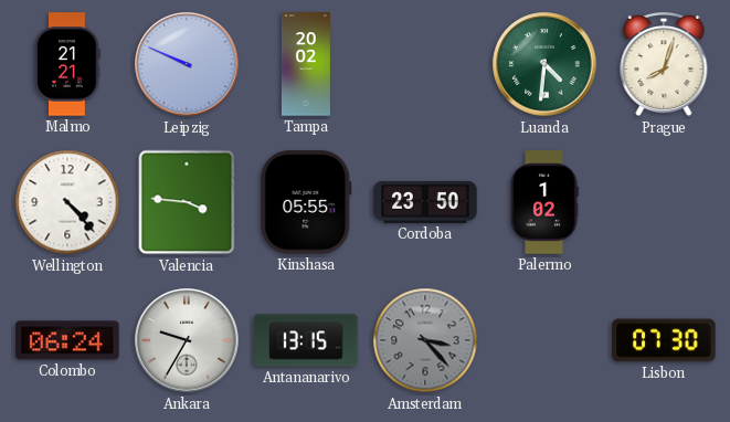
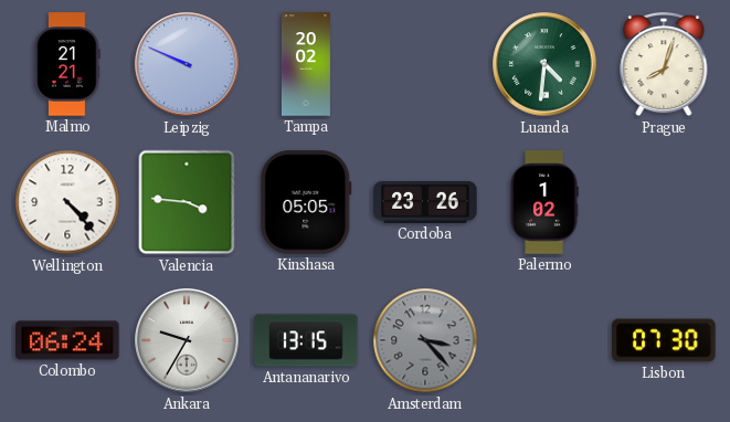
Kinshasa: 05:55 -> 05:05
Cordoba: 23:50 -> 23:26
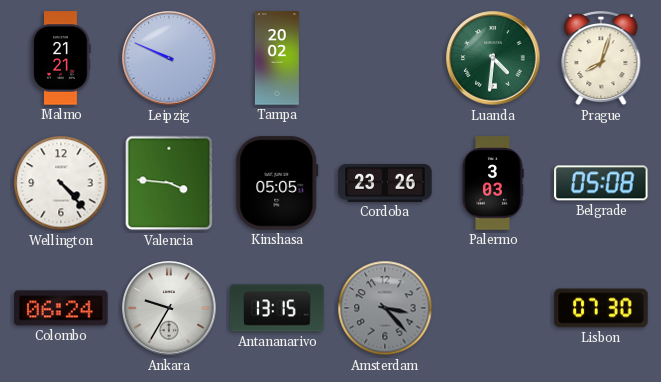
Palermo: 1:02 -> 3:03
Belgrade: none -> 05:08
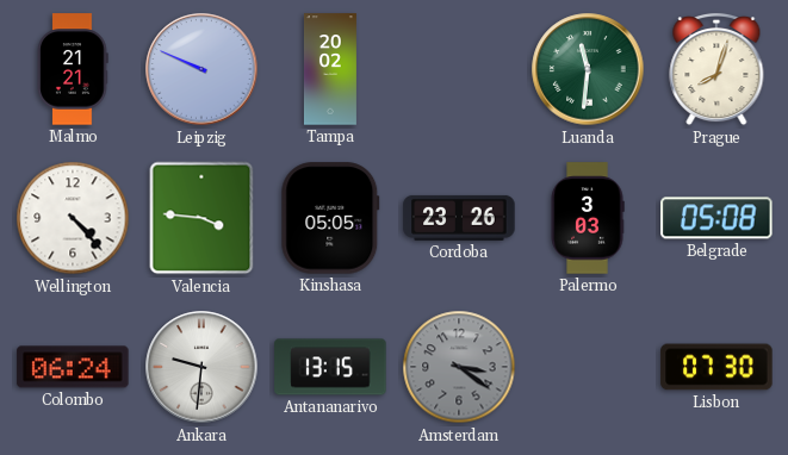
Luanda: 4:31 -> 11:31
Ankara: 9:35 -> 9:31
Amsterdam: 3:23 -> 3:21
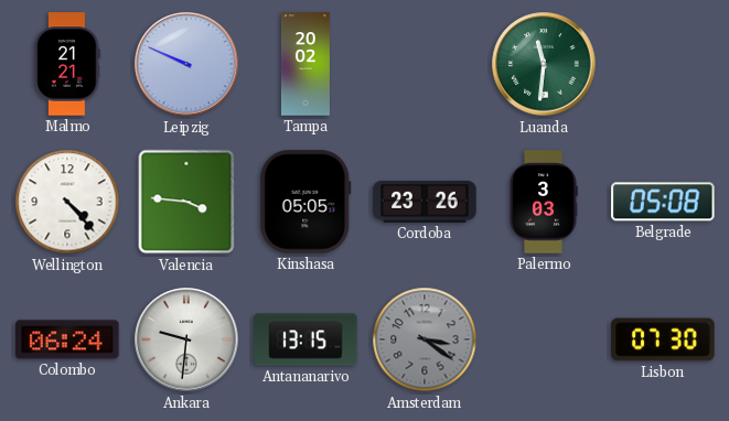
Prague: 8:03 -> none
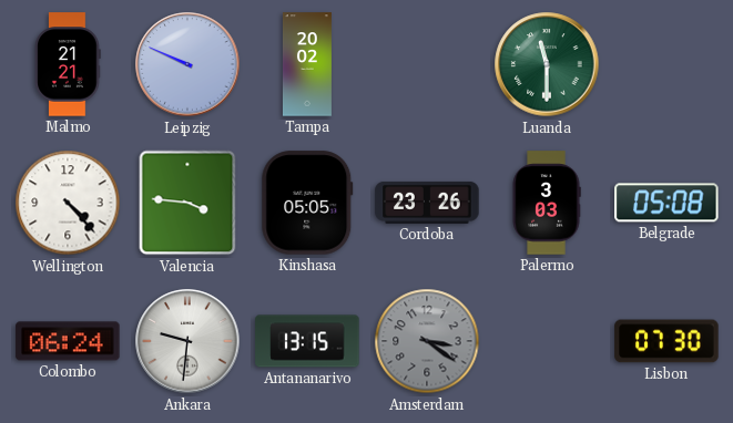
Luanda: 11:31 -> 11:30
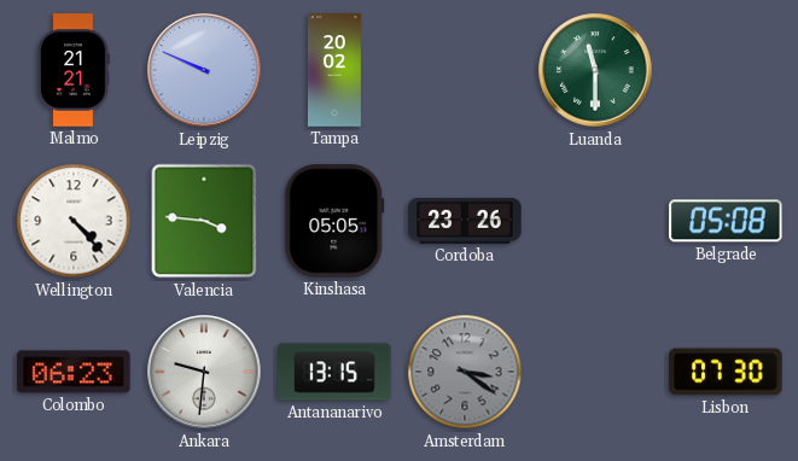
Palermo: 3:03 -> none
Colombo: 06:24 -> 06:23
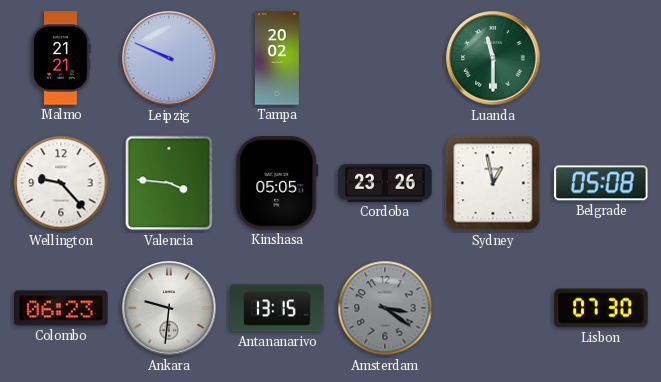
Wellington: 4:23 -> 9:23
Sydney: none -> 12:58
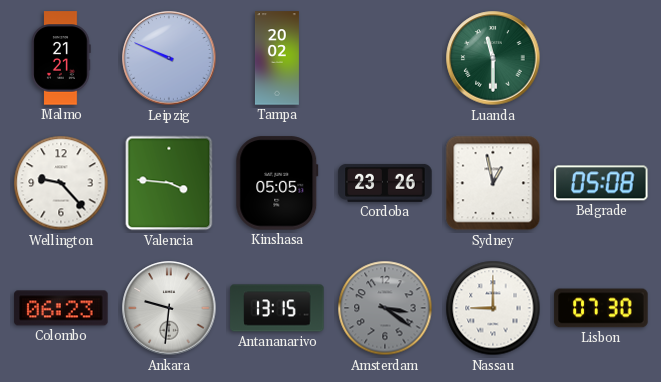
Nassau: none -> 9:00
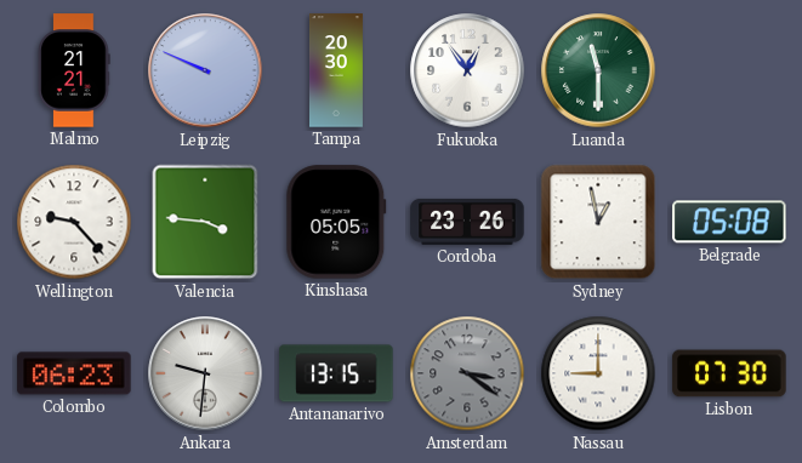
Tampa: 20:02 -> 20:30
Fukuoka: none -> 12:54
